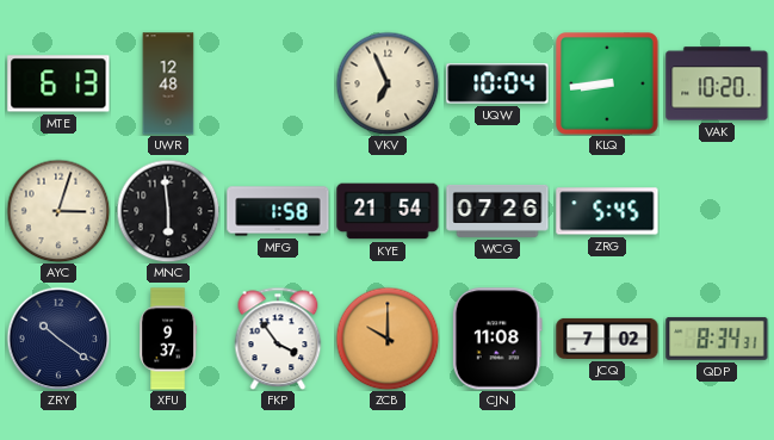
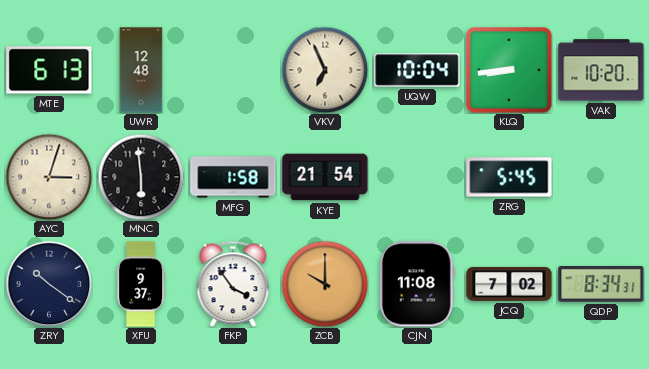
WCG: 07:26 -> none
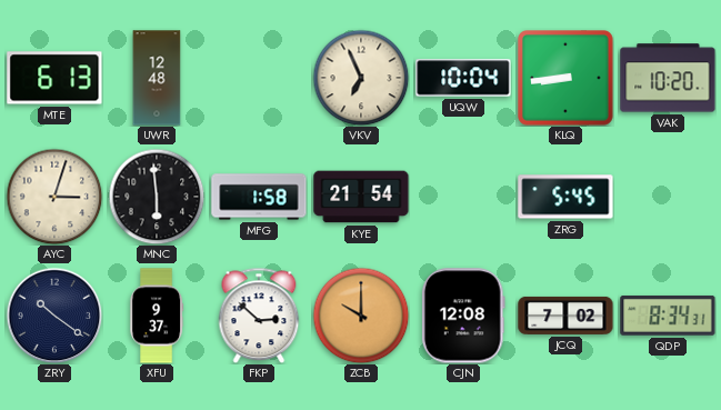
FKP: 3:54 -> 2:52
CJN: 11:08 -> 12:08
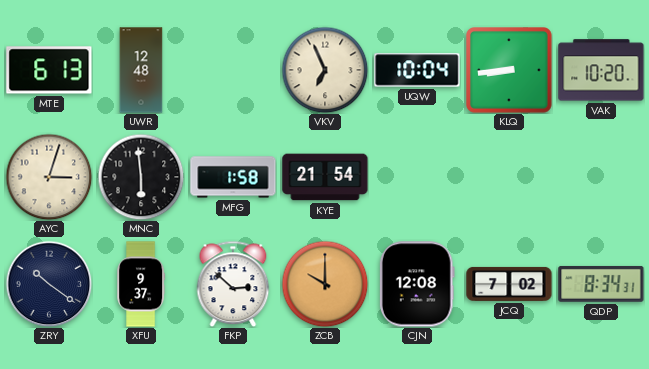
ZRG: 5:45 -> none
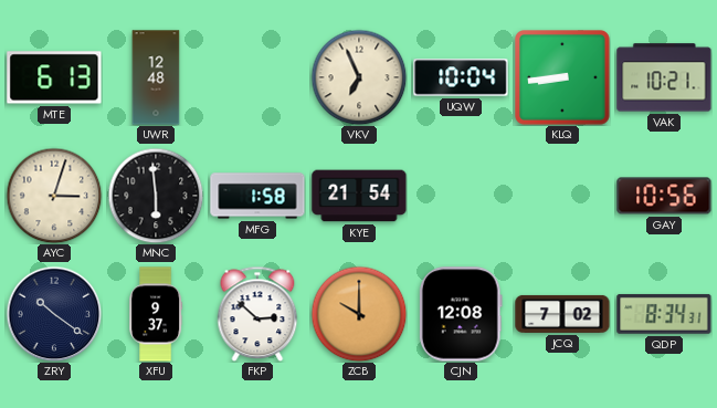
VAK: 10:20 -> 10:21
GAY: none -> 10:56
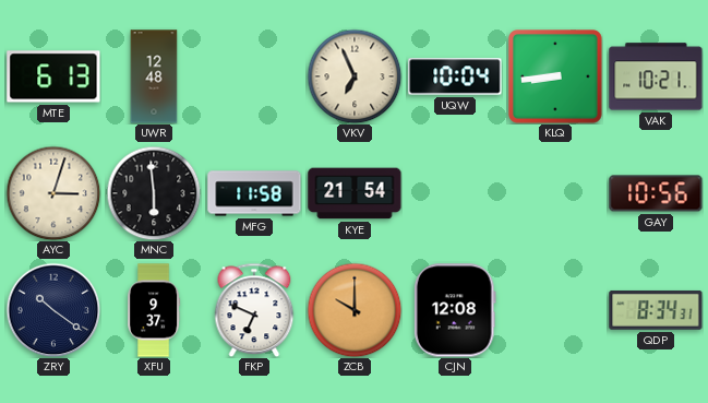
MFG: 1:58 -> 11:58
FKP: 2:52 -> 6:49
JCQ: 7:02 -> none
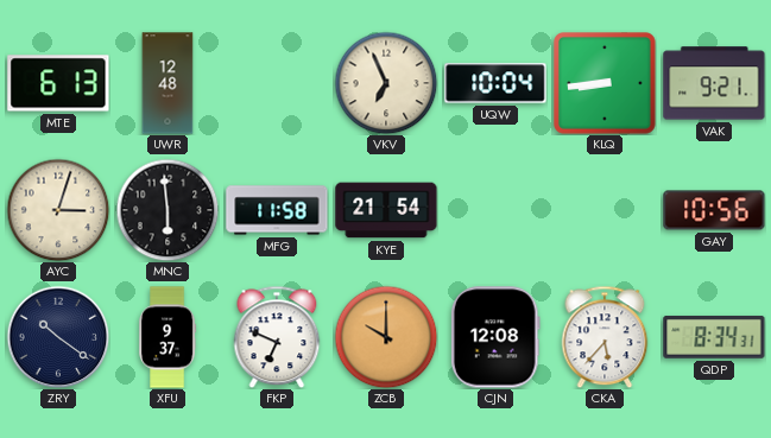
VAK: 10:21 -> 9:21
CKA: none -> 5:37
